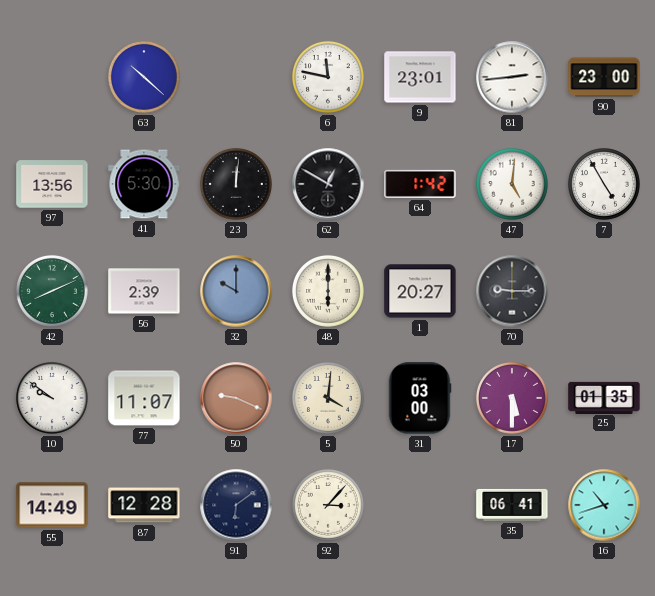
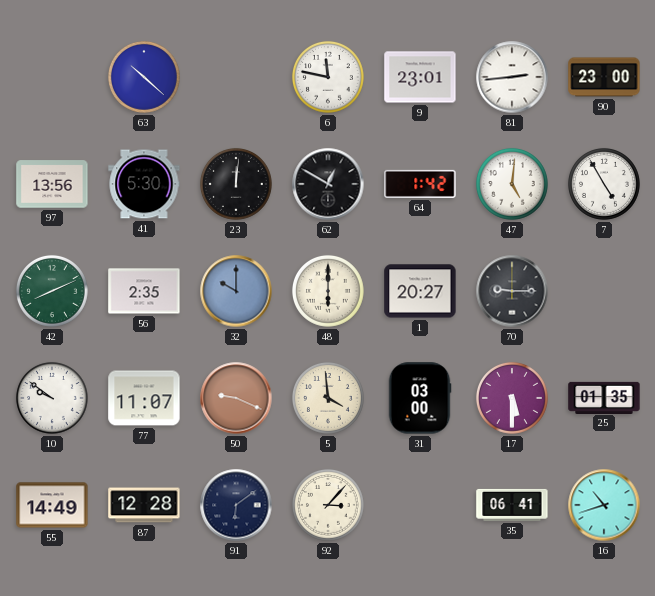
56: 2:39 -> 2:35
5: 4:01 -> 3:59
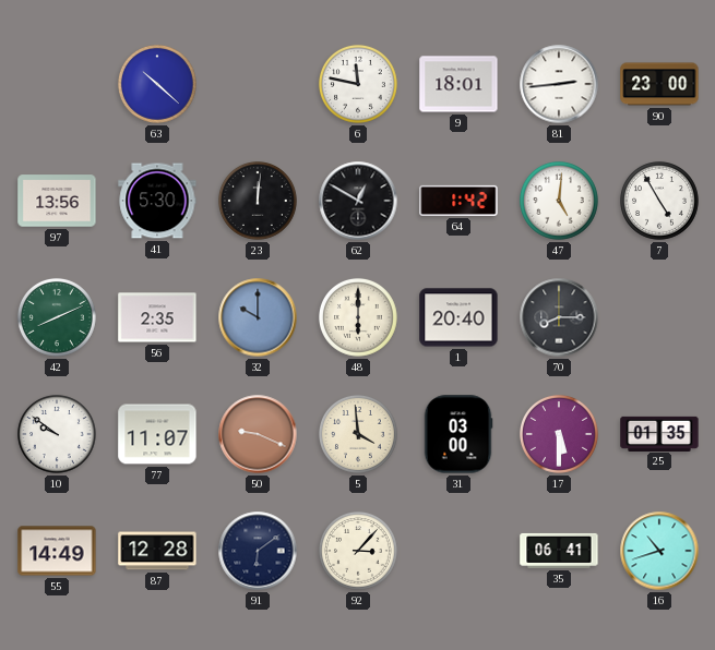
9: 23:01 -> 18:01
1: 20:27 -> 20:40
70: 9:15 -> 8:15
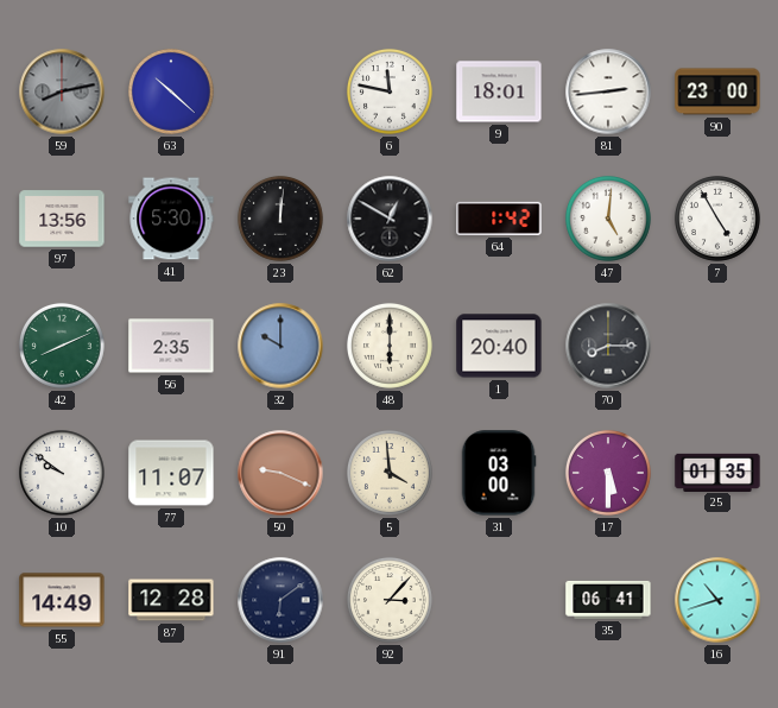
59: none -> 8:13
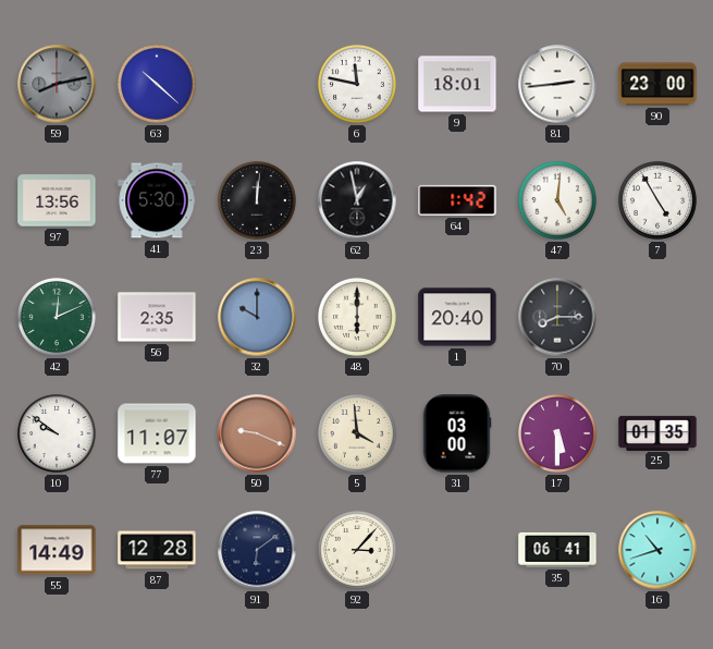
62: 12:50 -> 12:58
42: 8:11 -> 12:11
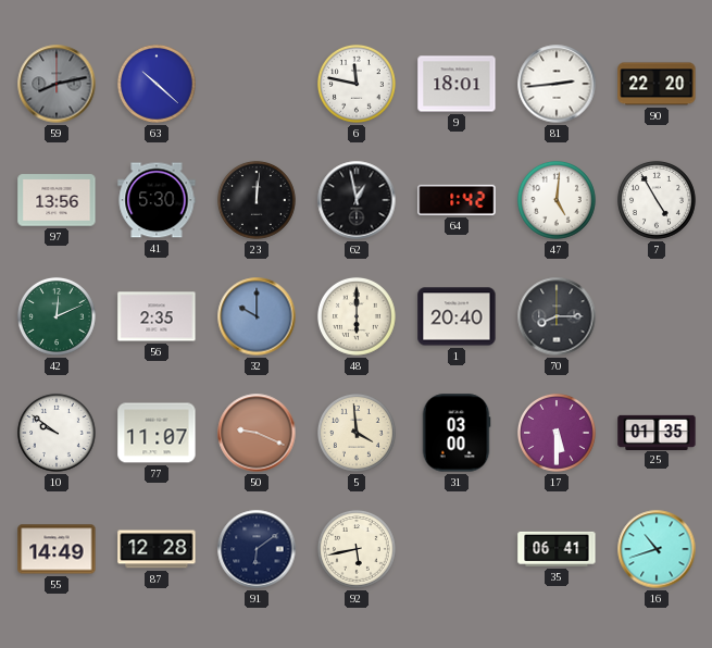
90: 23:00 -> 22:20
92: 3:07 -> 5:43
